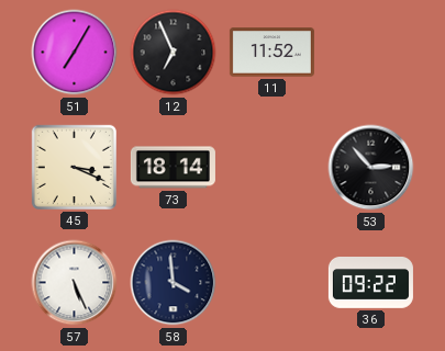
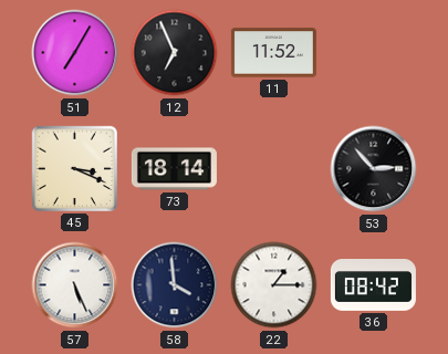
22: none -> 1:15
36: 09:22 -> 08:42
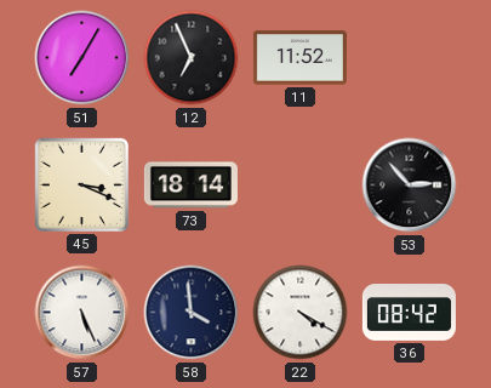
22: 1:15 -> 4:20
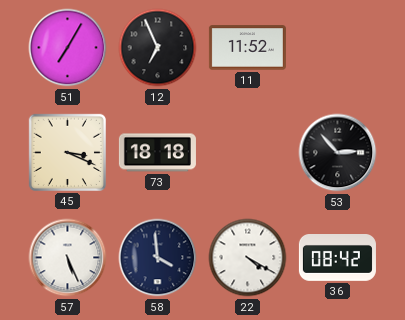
73: 18:14 -> 18:18
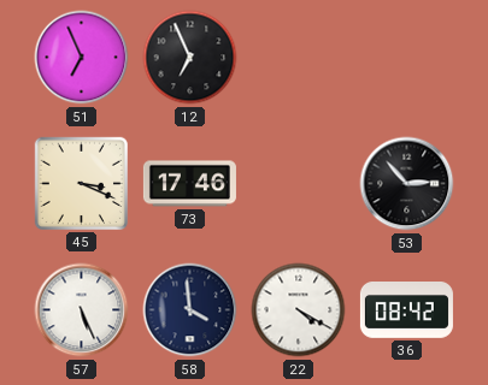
51: 7:05 -> 6:56
11: 11:52 -> none
73: 18:18 -> 17:46
